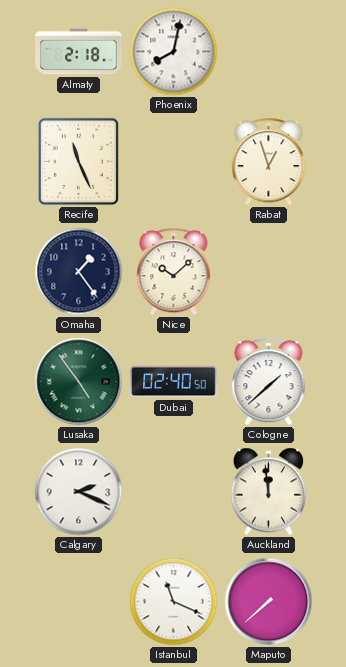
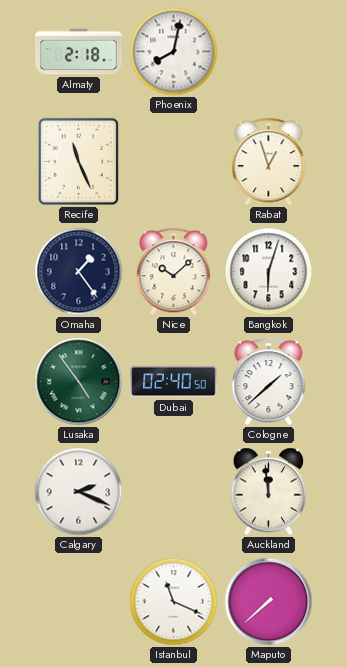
Bangkok: none -> 6:03
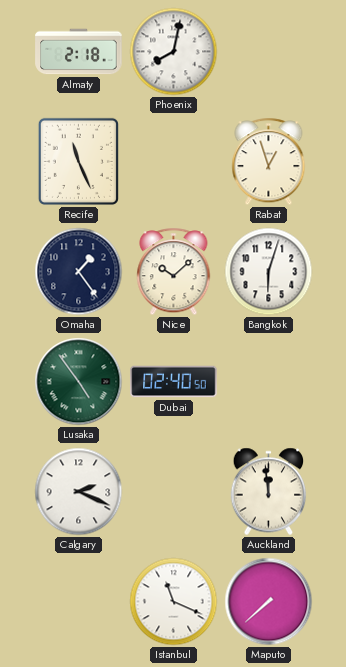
Cologne: 1:38 -> none
